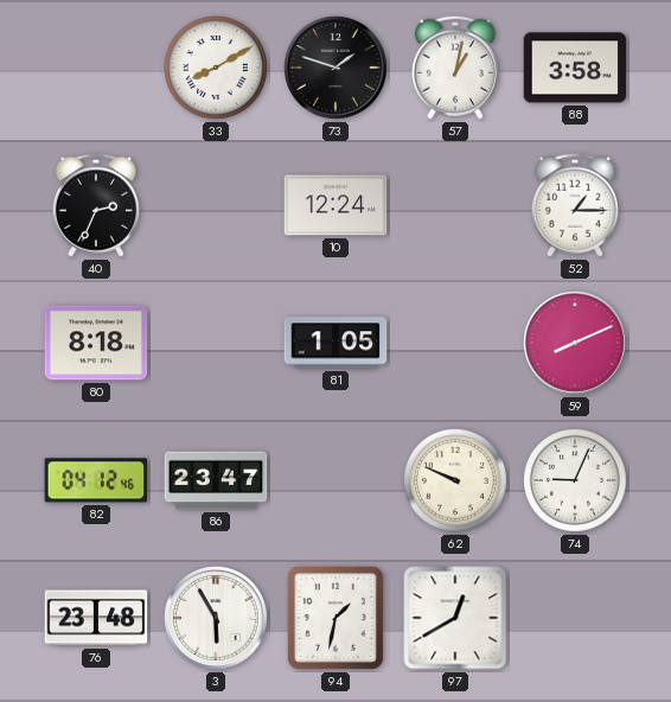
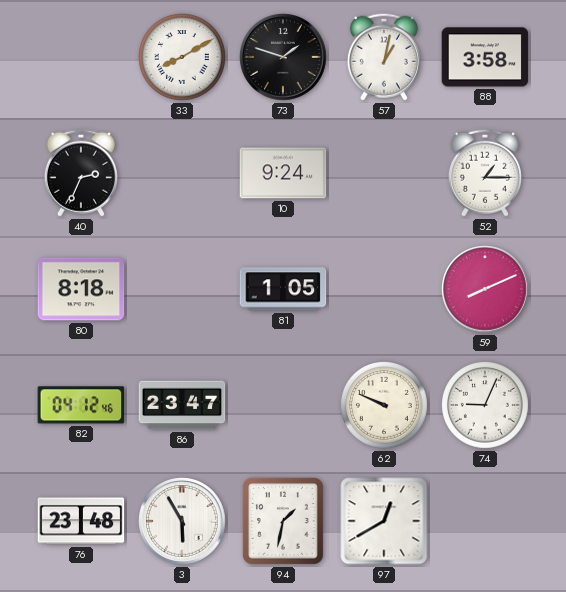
10: 12:24 -> 9:24
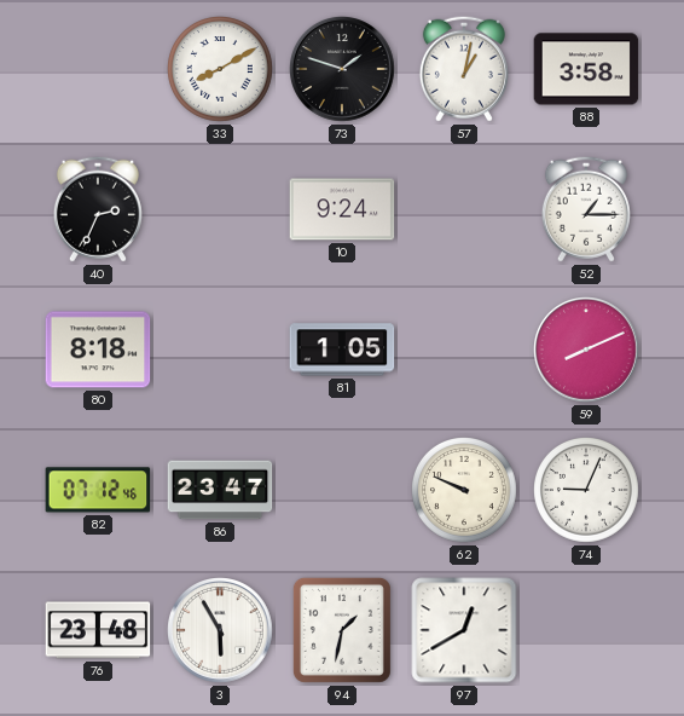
82: 04:12 -> 07:12
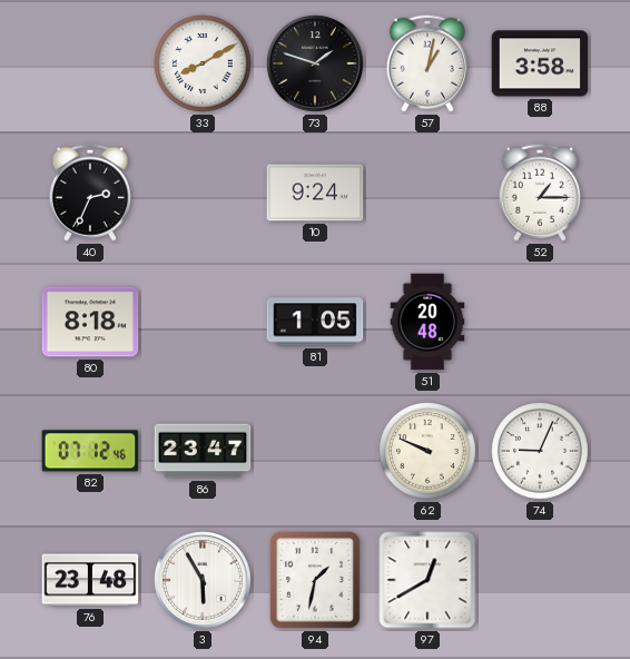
51: none -> 20:48
59: 8:11 -> none
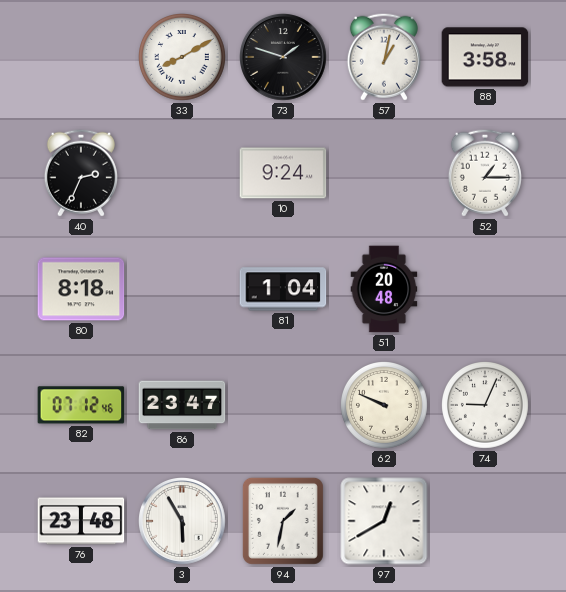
81: 1:05 -> 1:04
